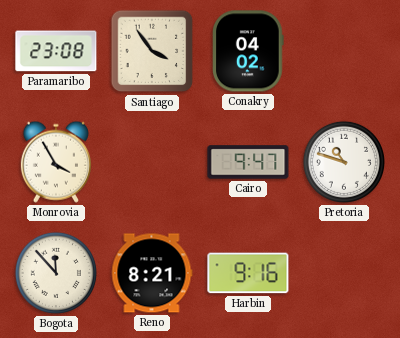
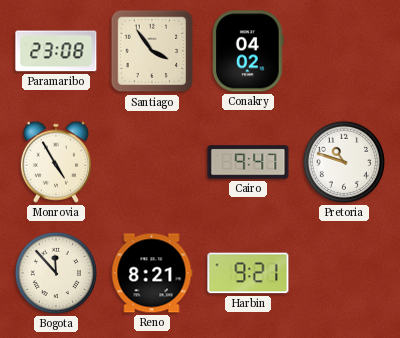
Monrovia: 3:55 -> 4:55
Harbin: 9:16 -> 9:21
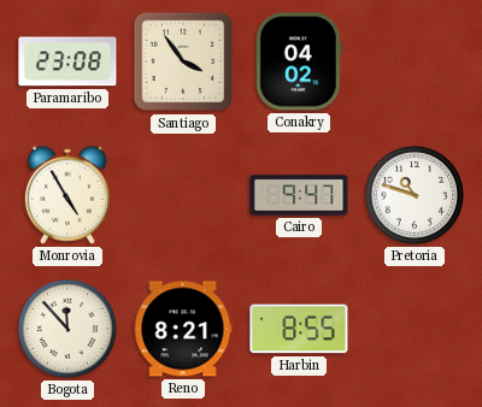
Harbin: 9:21 -> 8:55
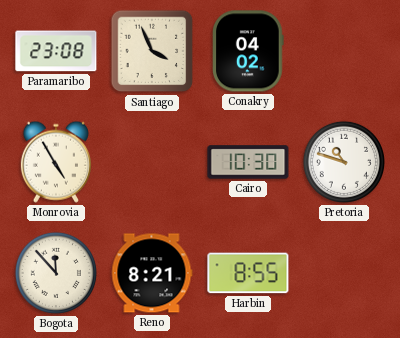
Santiago: 3:54 -> 3:56
Cairo: 9:47 -> 10:30
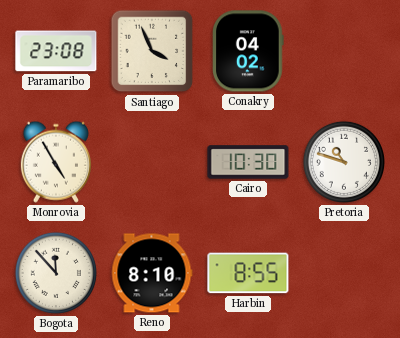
Reno: 8:21 -> 8:10
